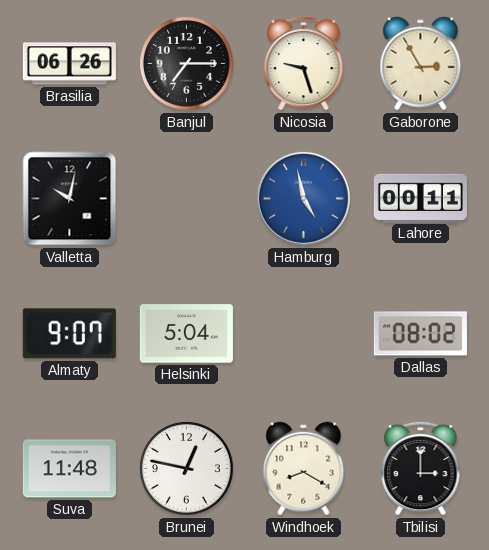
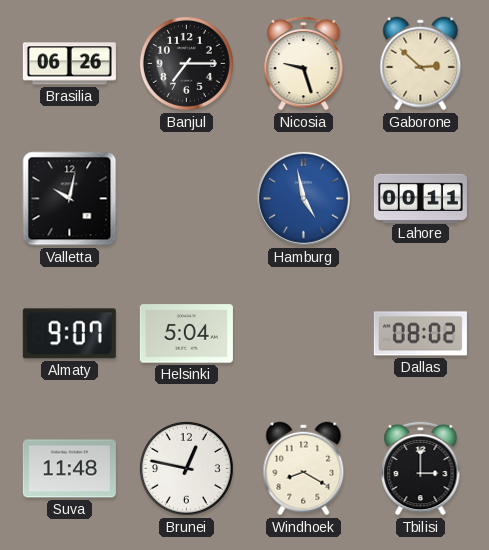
Gaborone: 2:55 -> 2:52
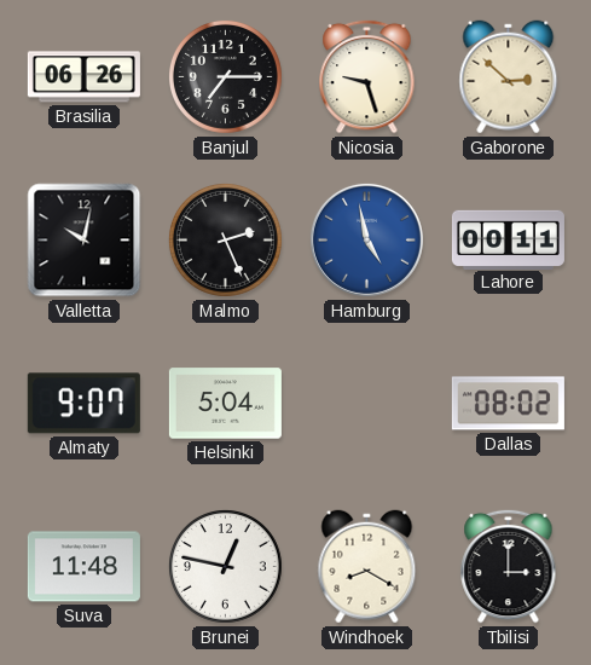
Malmo: none -> 2:26
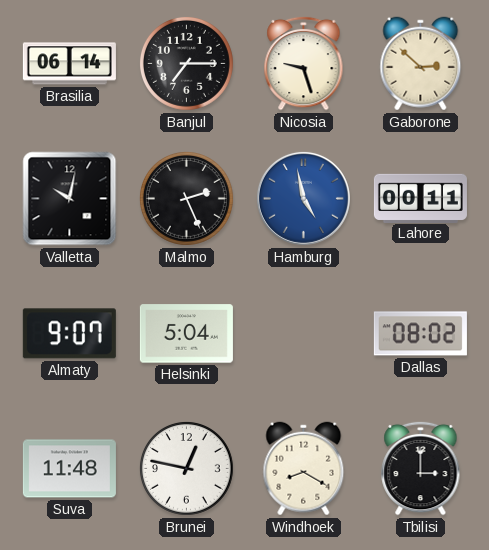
Brasilia: 06:26 -> 06:14
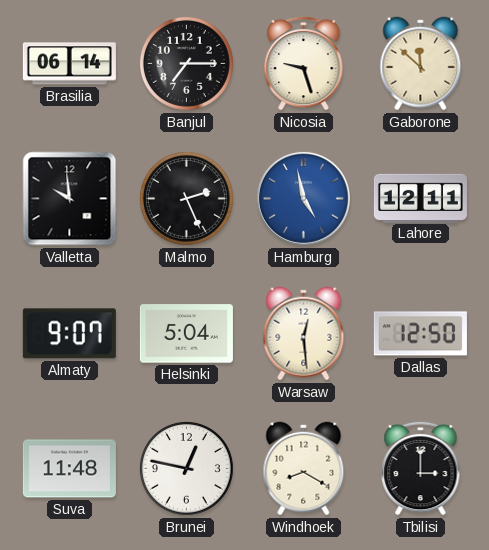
Gaborone: 2:52 -> 11:52
Valletta: 10:02 -> 9:59
Lahore: 00:11 -> 12:11
Warsaw: none -> 12:29
Dallas: 08:02 -> 12:50
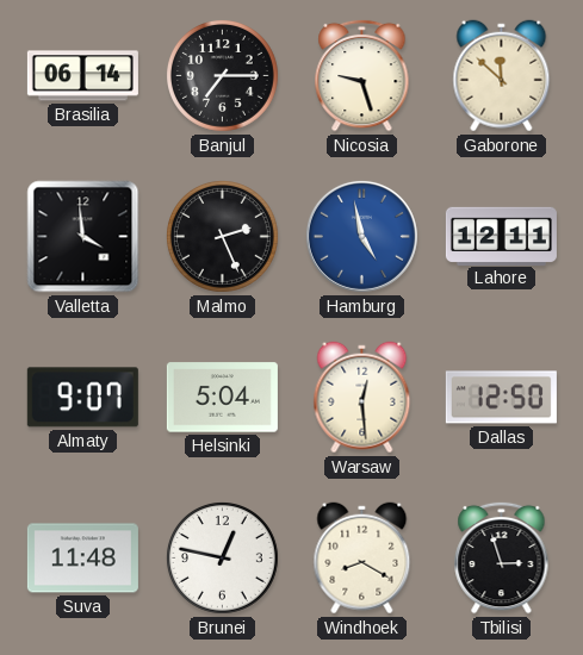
Valletta: 9:59 -> 3:59
Tbilisi: 3:00 -> 2:57
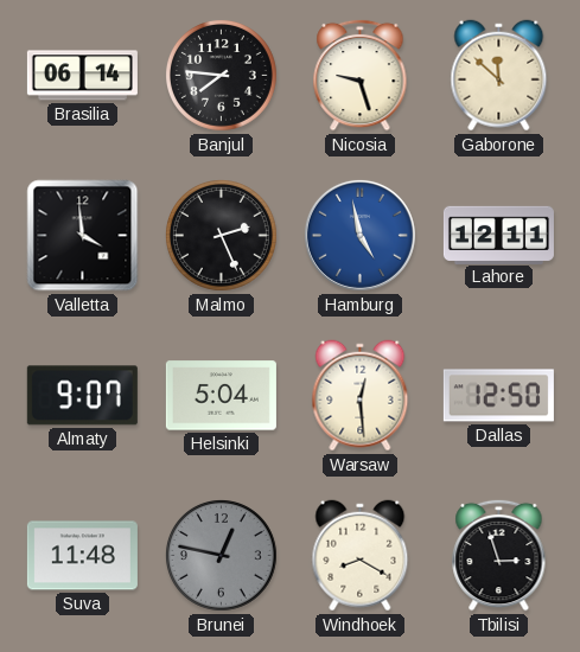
Banjul: 7:15 -> 7:46
Brunei dial: white -> grey
